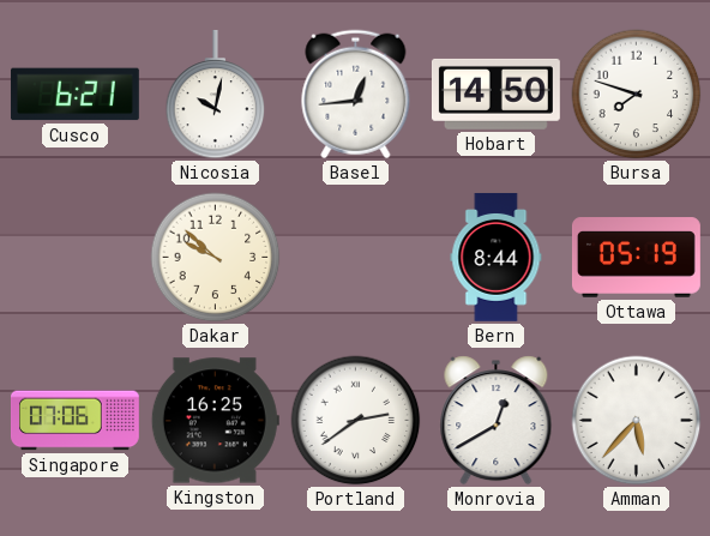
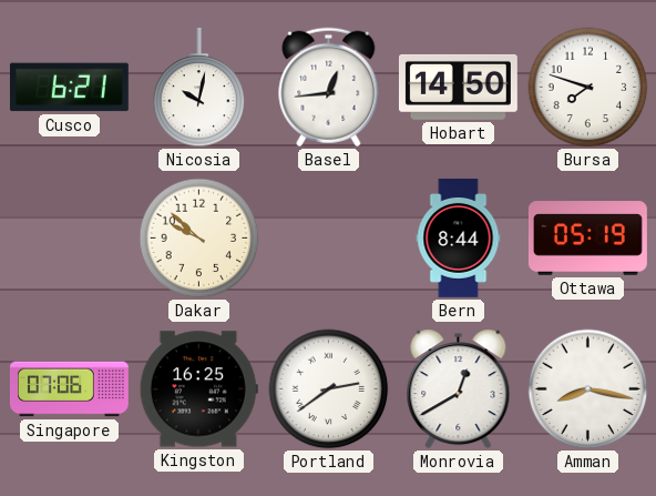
Amman: 5:37 -> 8:17
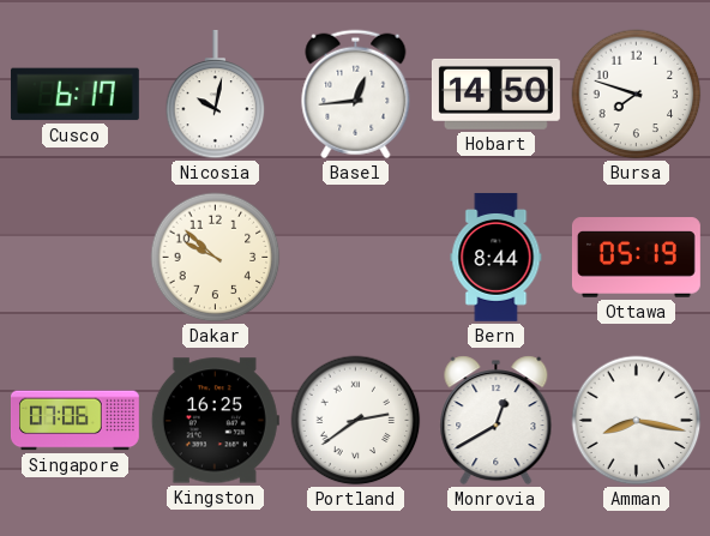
Cusco: 6:21 -> 6:17
